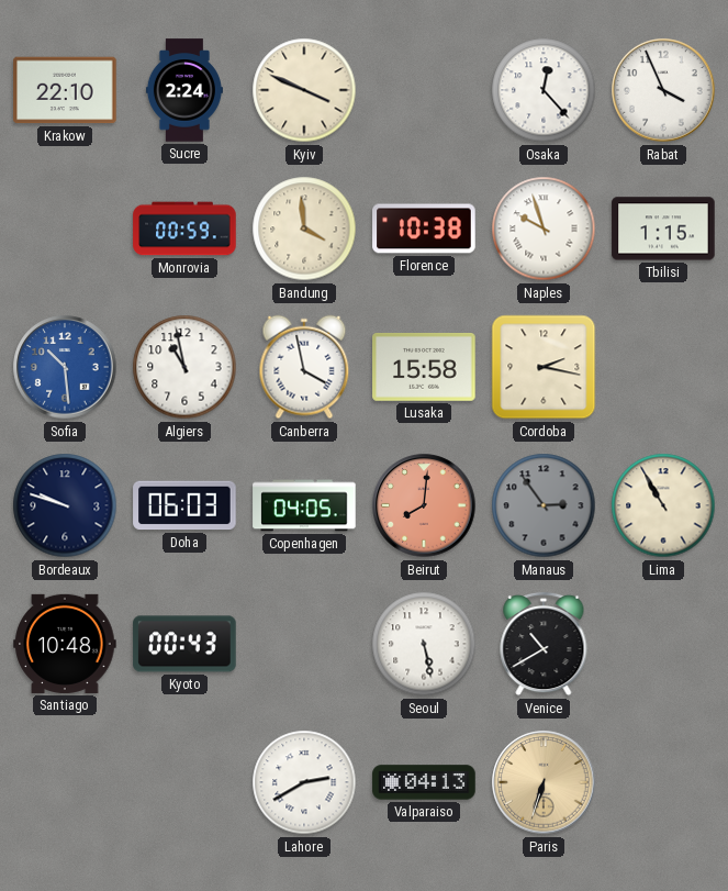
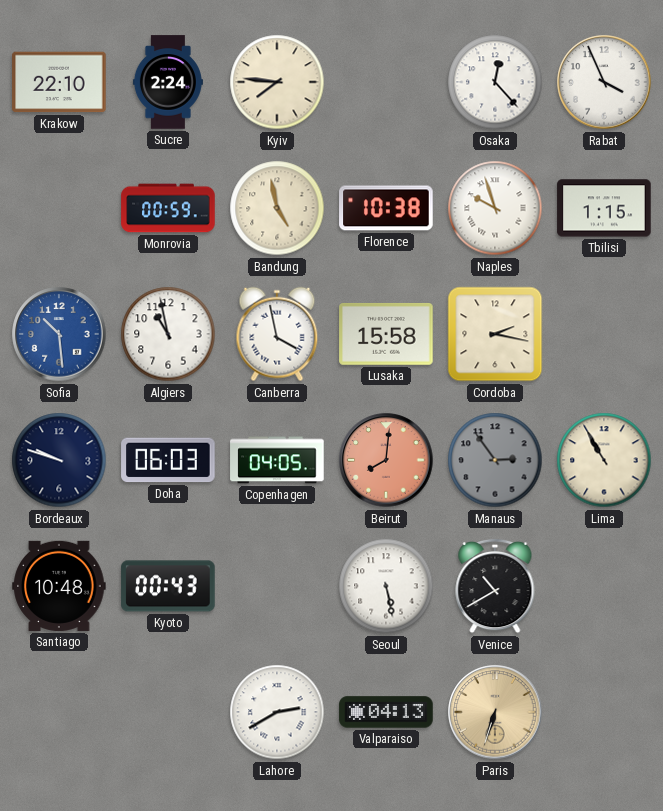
Kyiv: 3:49 -> 7:46
Bandung: 3:59 -> 4:58
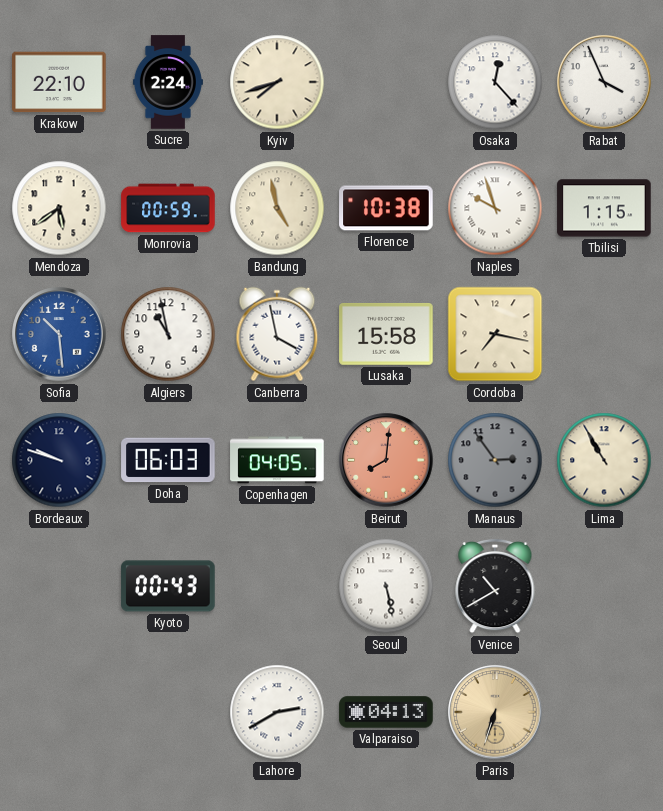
Kyiv: 7:46 -> 7:42
Mendoza: none -> 5:39
Cordoba: 2:17 -> 7:17
Santiago: 10:48 -> none
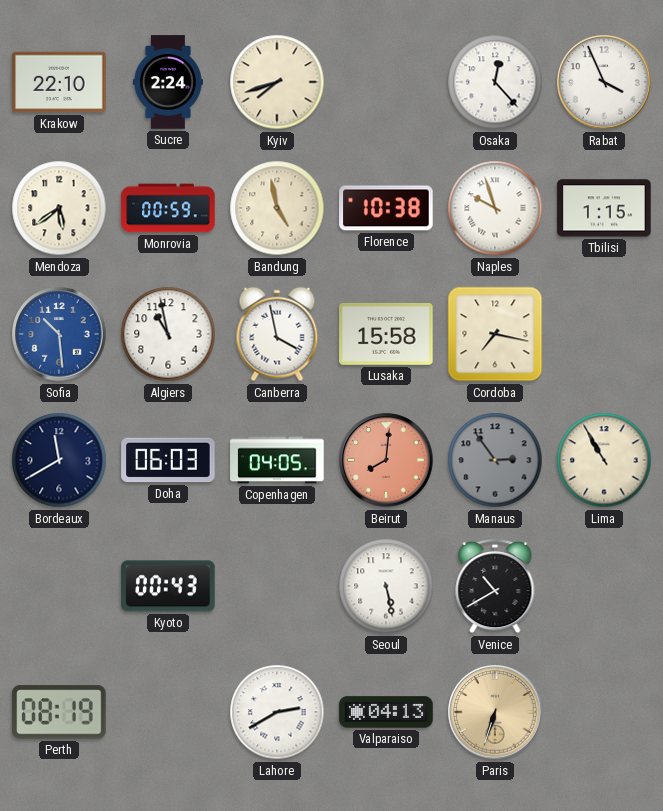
Bordeaux: 9:48 -> 11:40
Perth: none -> 08:19
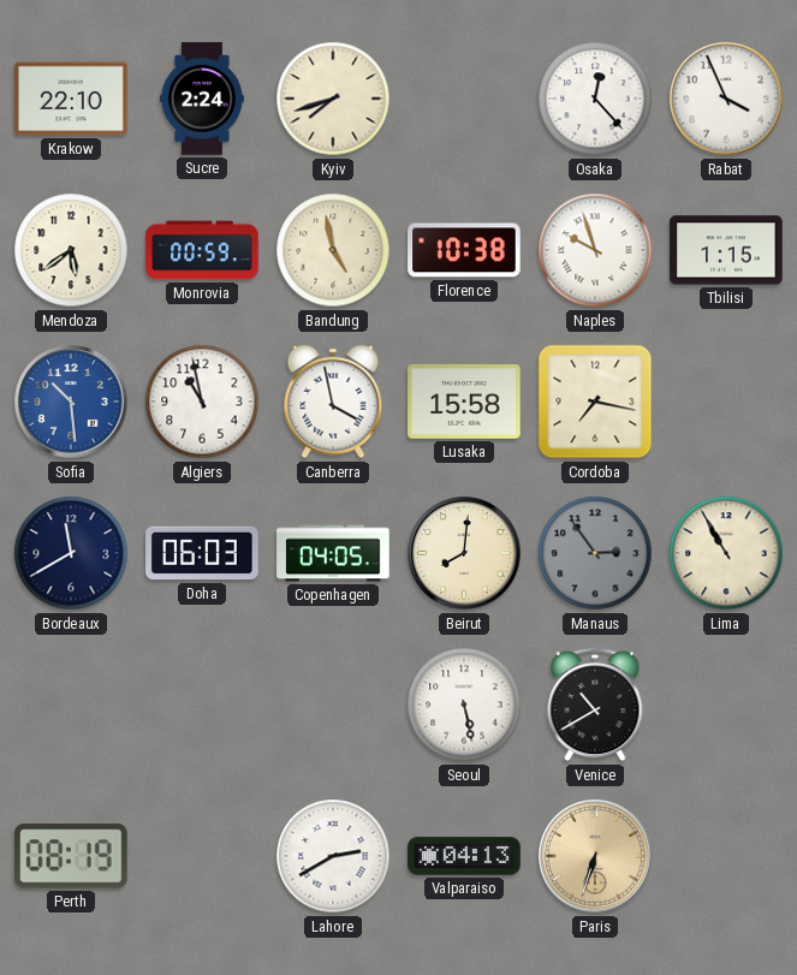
Beirut dial: salmon -> cream
Kyoto: 00:43 -> none
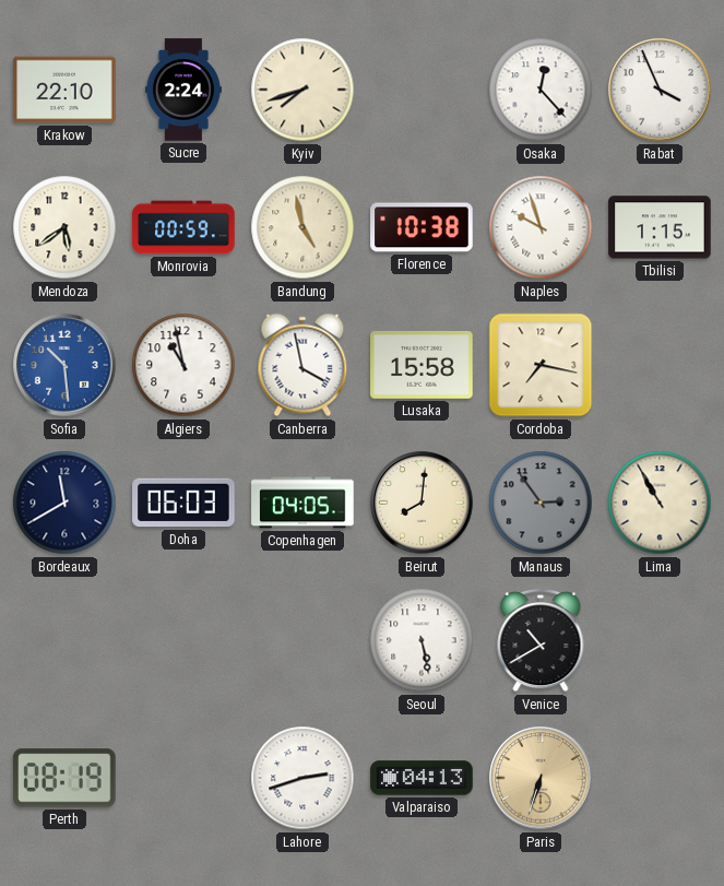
Lahore: 2:40 -> 2:42
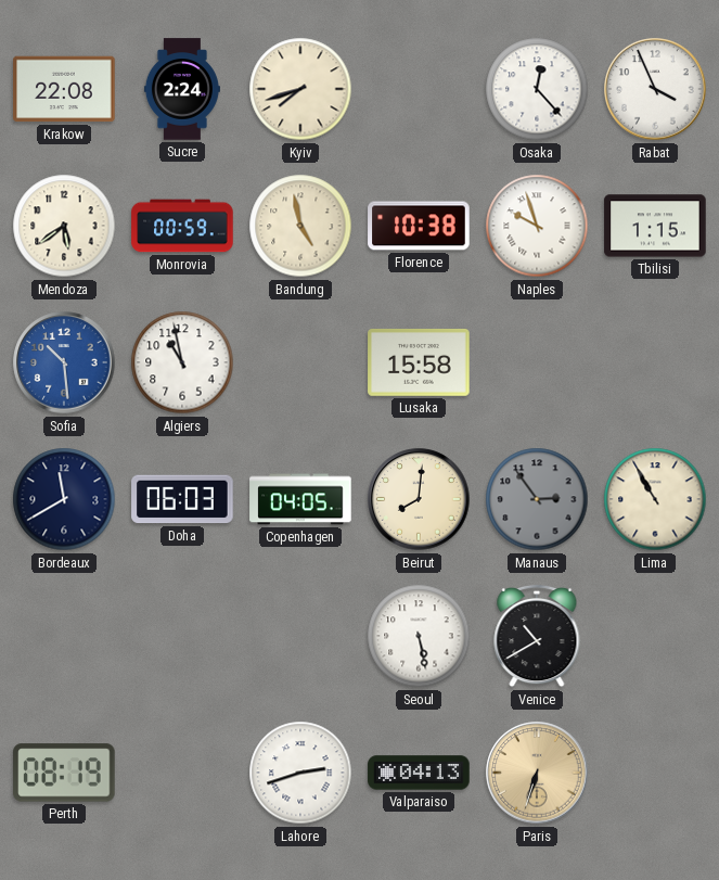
Krakow: 22:10 -> 22:08
Canberra: 3:58 -> none
Cordoba: 7:17 -> none
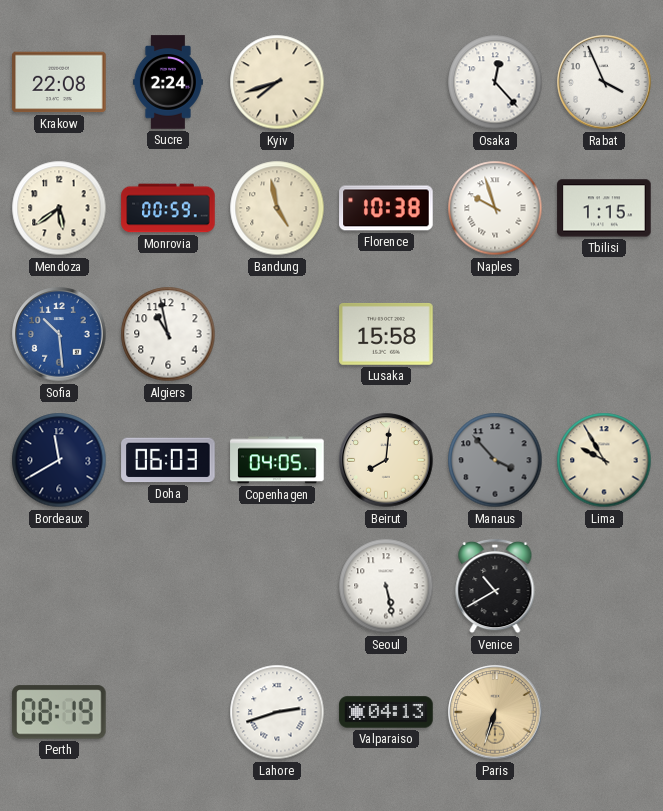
Manaus: 2:54 -> 3:53
Lima: 10:55 -> 9:55
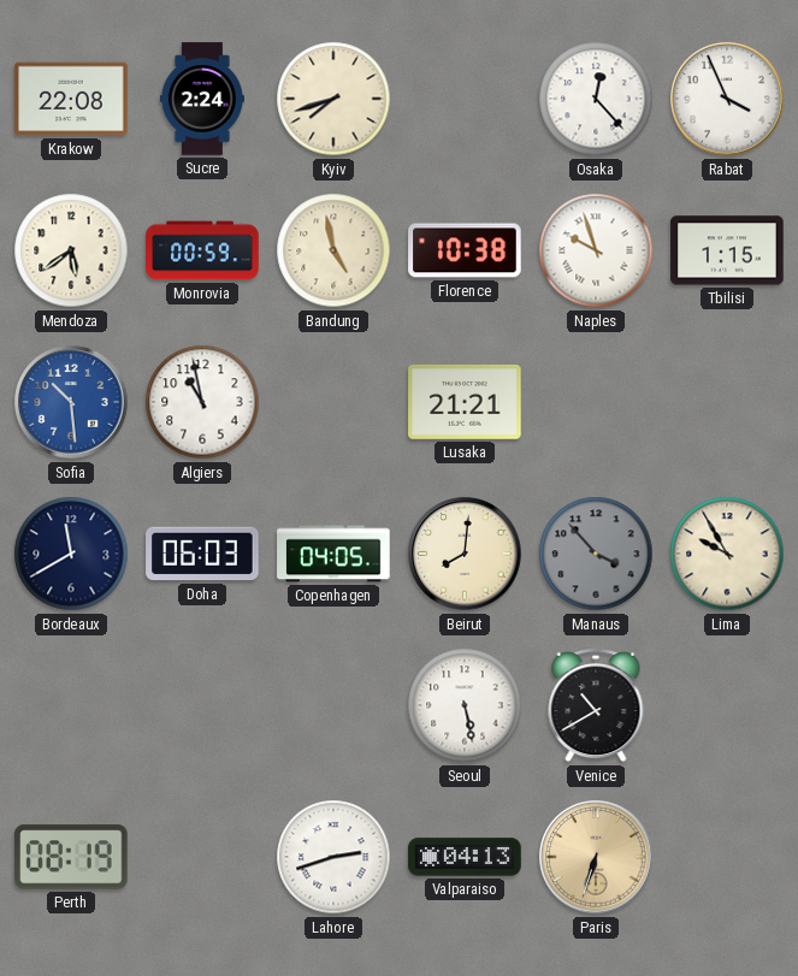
Lusaka: 15:58 -> 21:21
